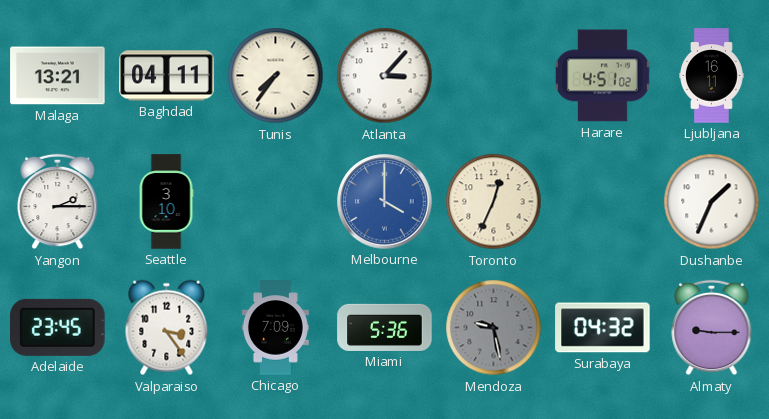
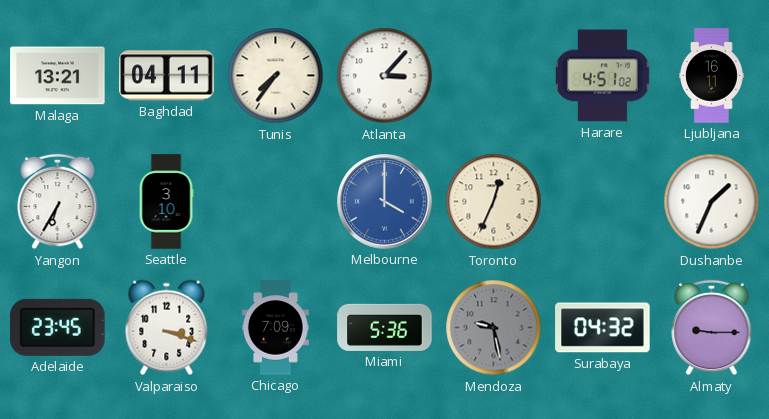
Yangon: 2:15 -> 6:35
Valparaiso: 3:24 -> 3:18
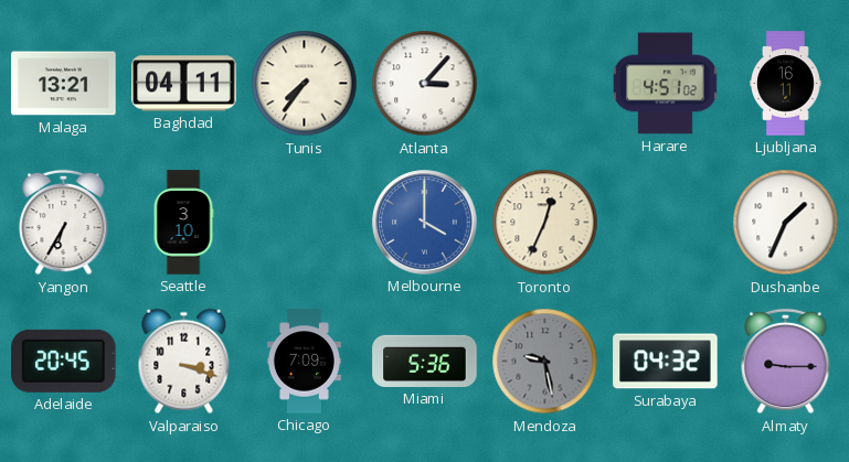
Adelaide: 23:45 -> 20:45
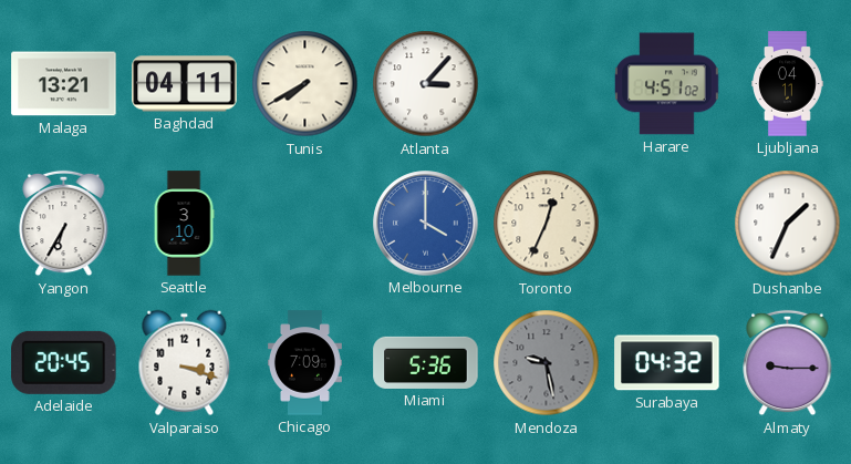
Tunis: 7:36 -> 7:40
Ljubljana: 16:11 -> 04:11
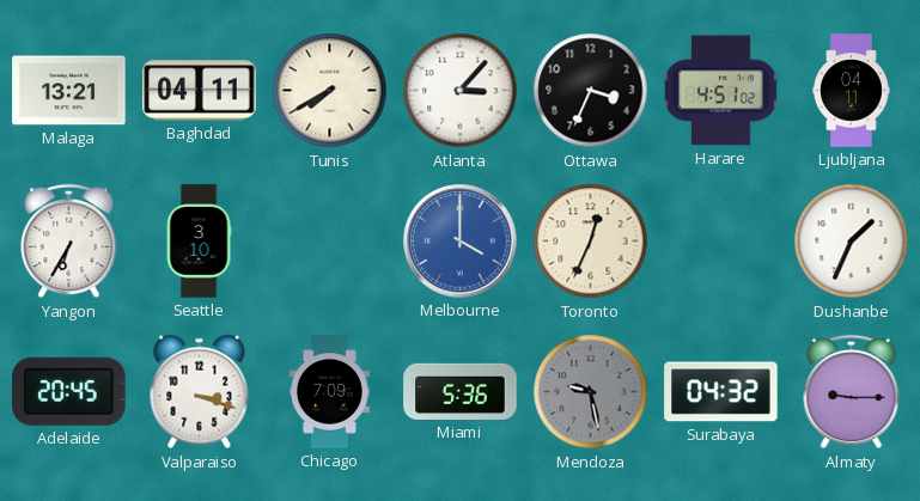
Ottawa: none -> 3:34
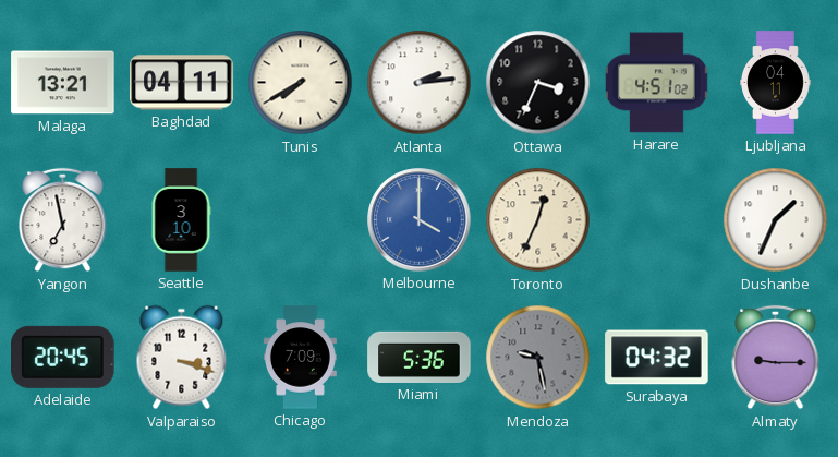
Atlanta: 3:07 -> 2:14
Yangon: 6:35 -> 6:58
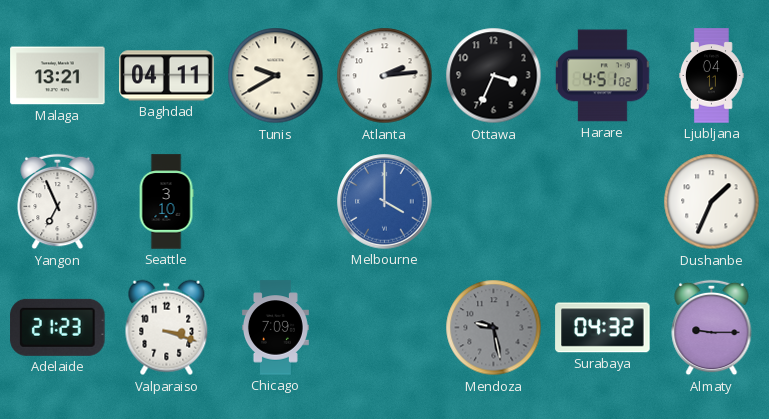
Tunis: 7:40 -> 9:40
Yangon: 6:58 -> 6:56
Toronto: 12:34 -> none
Adelaide: 20:45 -> 21:23
Miami: 5:36 -> none
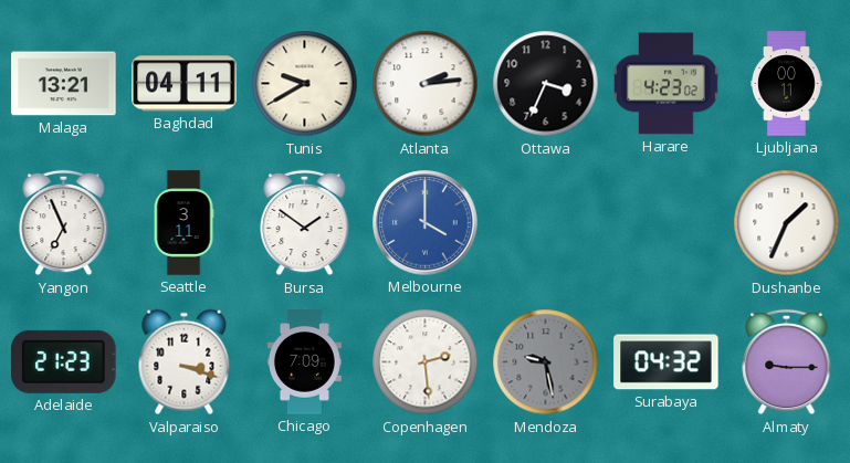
Harare: 4:51 -> 4:23
Ljubljana: 04:11 -> 00:11
Seattle: 3:10 -> 3:11
Bursa: none -> 1:51
Copenhagen: none -> 2:29
